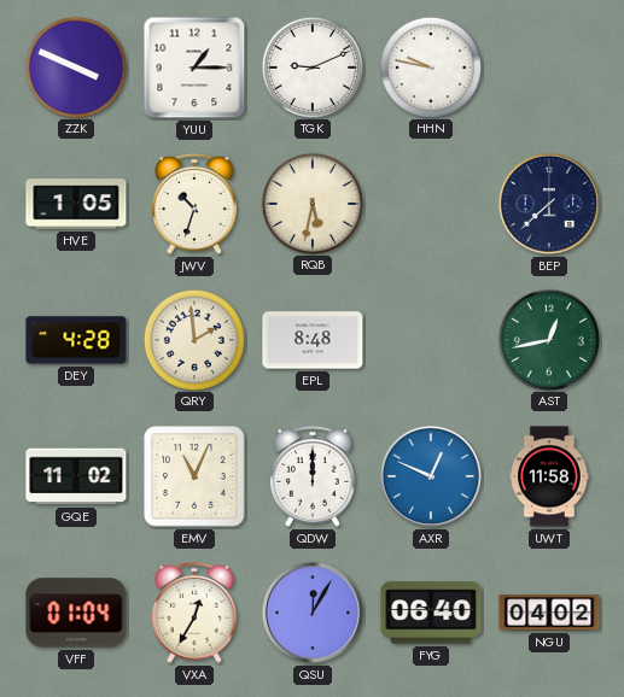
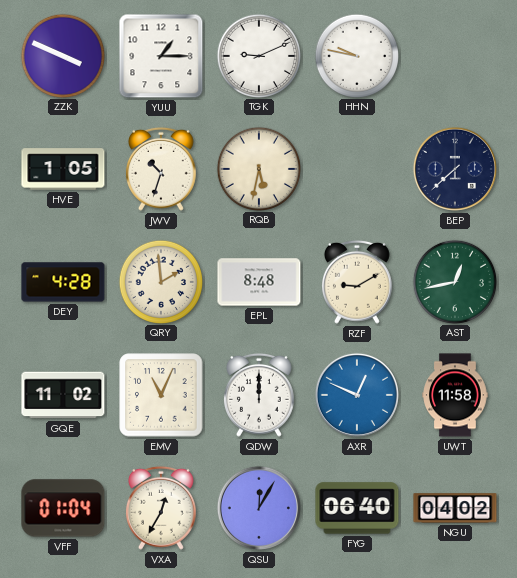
RZF: none -> 9:10
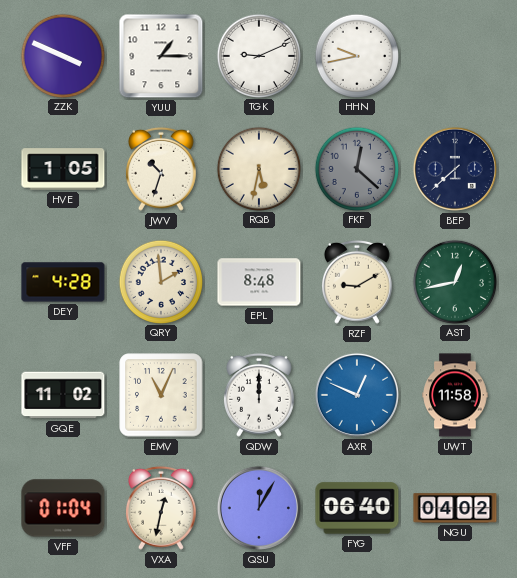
HHN: 9:47 -> 9:43
FKF: none -> 12:22
VXA: 12:35 -> 12:32
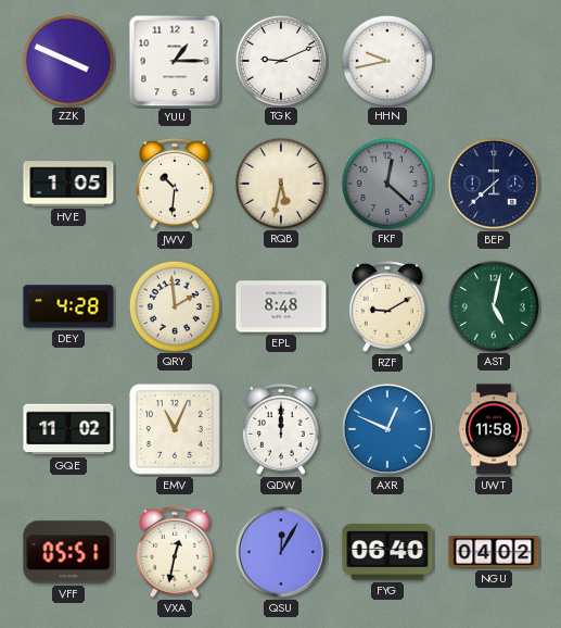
JWV: 10:33 -> 10:31
AST: 12:43 -> 5:02
VFF: 01:04 -> 05:51
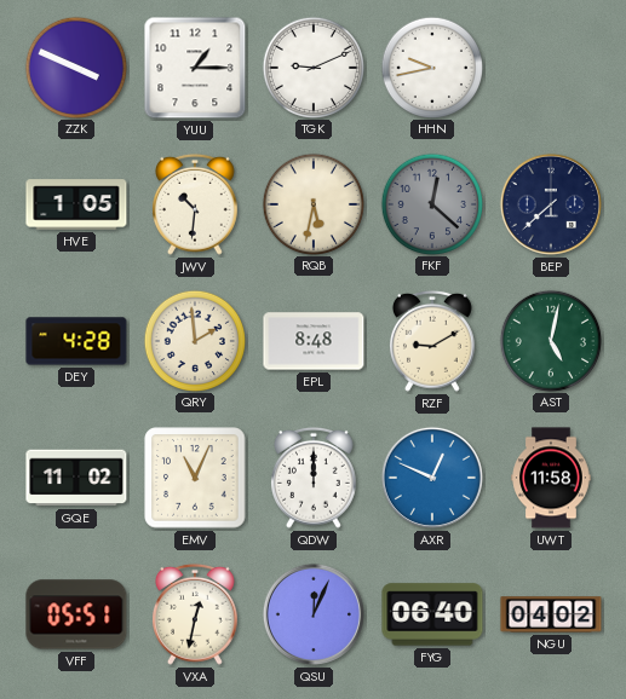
QSU: 12:05 -> 12:04
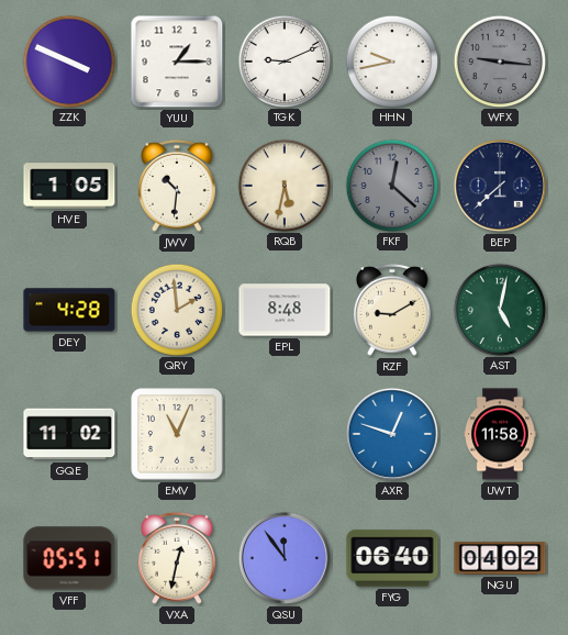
WFX: none -> 9:16
QDW: 12:00 -> none
AXR: 12:49 -> 12:48
QSU: 12:04 -> 11:54
